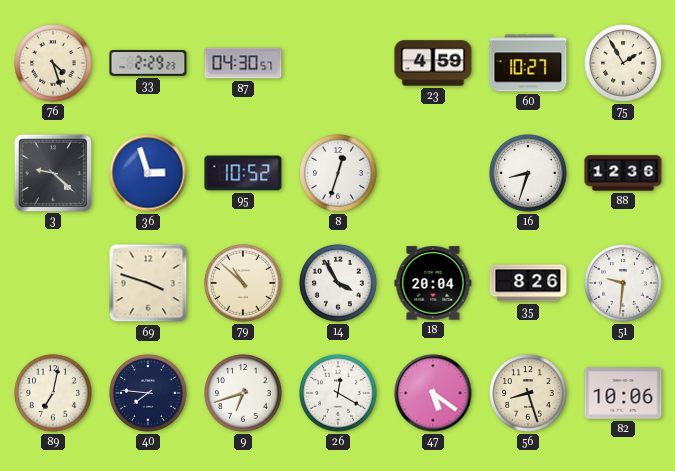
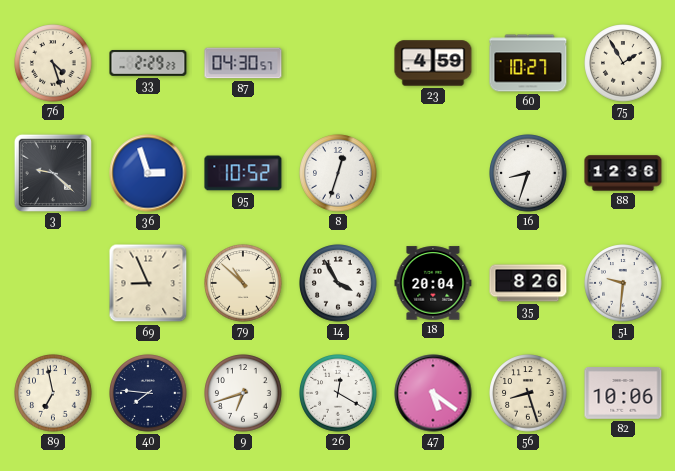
69: 3:48 -> 8:56
89: 7:02 -> 6:58
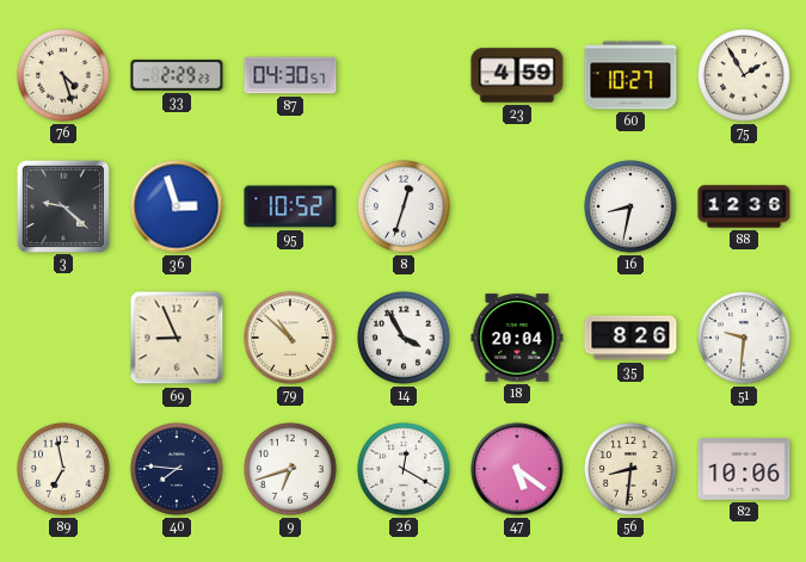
16: 8:33 -> 8:32
56: 8:27 -> 8:31
